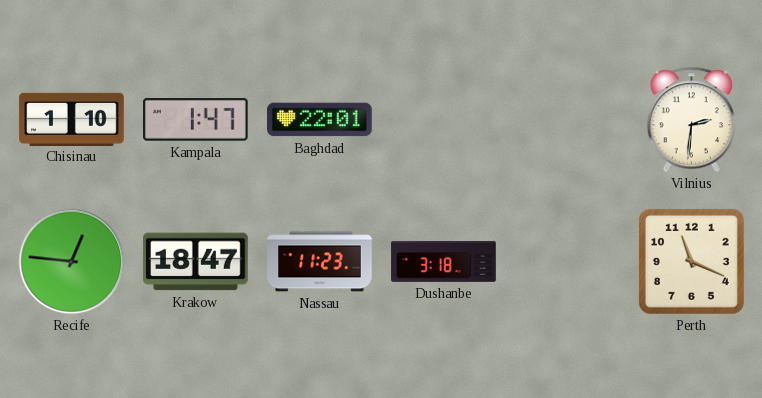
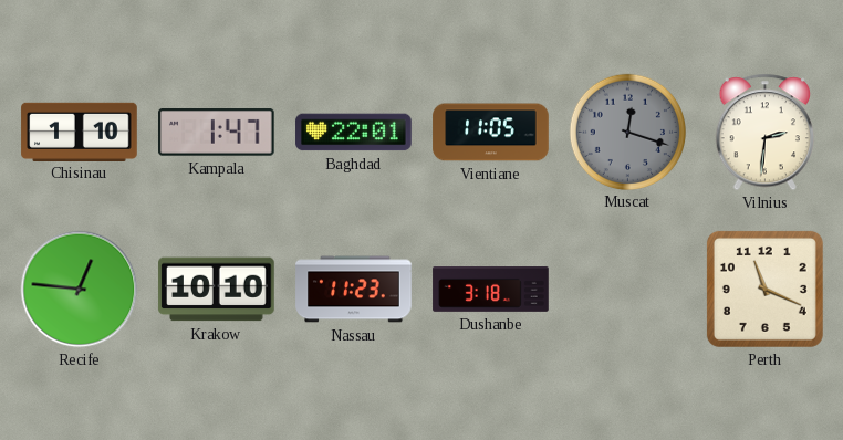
Vientiane: none -> 11:05
Muscat: none -> 12:18
Krakow: 18:47 -> 10:10
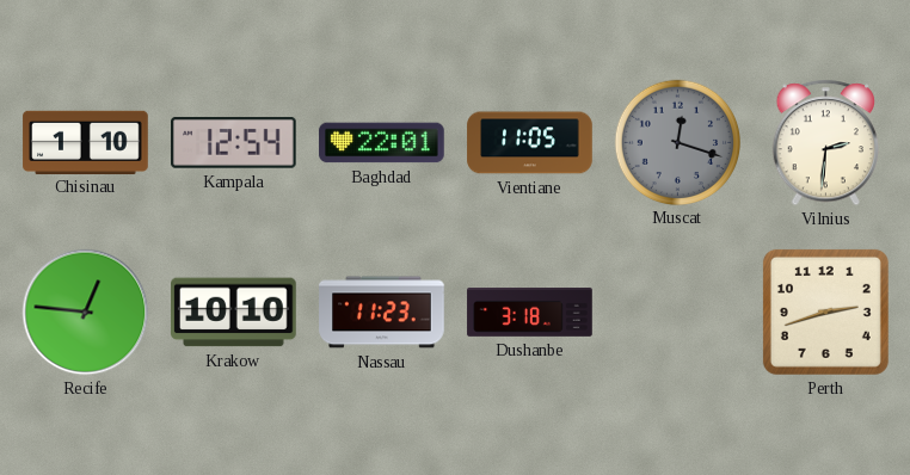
Kampala: 1:47 -> 12:54
Perth: 11:19 -> 2:42
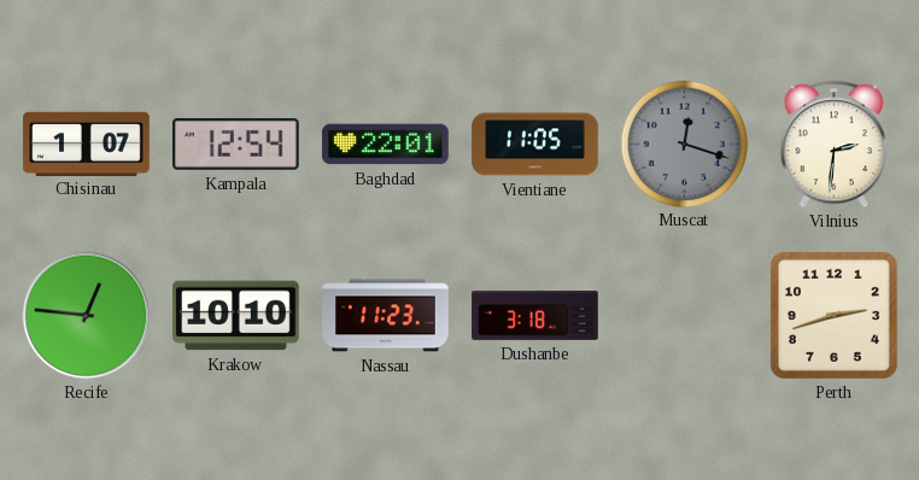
Chisinau: 1:10 -> 1:07
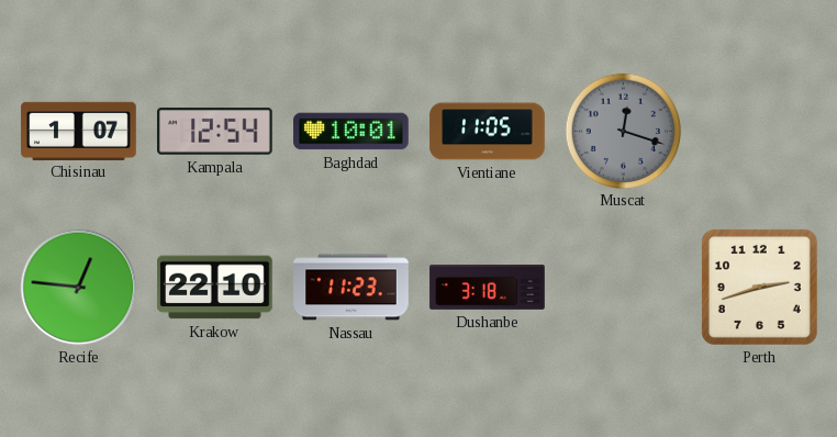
Baghdad: 22:01 -> 10:01
Vilnius: 2:31 -> none
Krakow: 10:10 -> 22:10
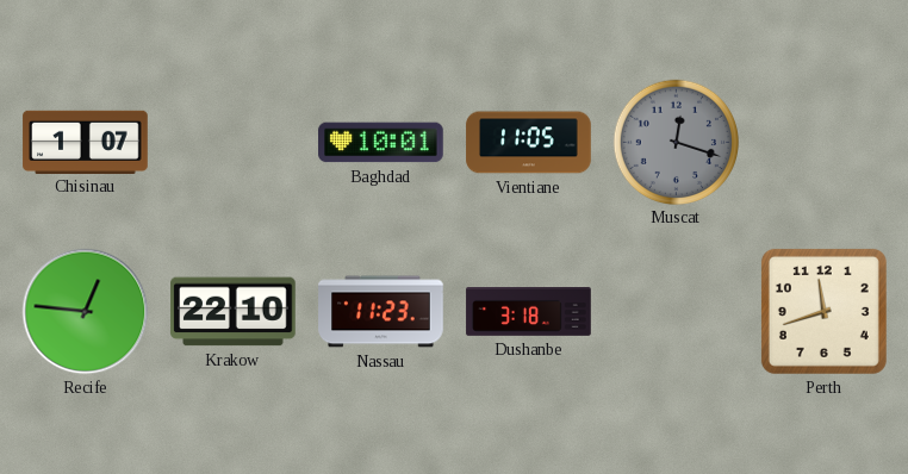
Kampala: 12:54 -> none
Perth: 2:42 -> 11:42
